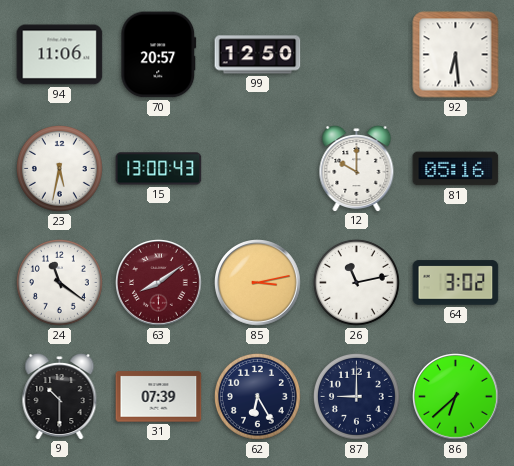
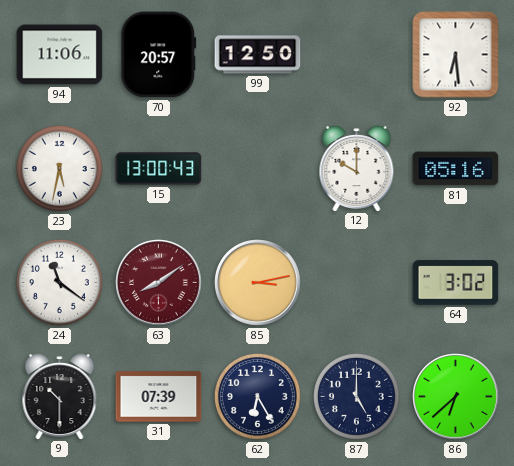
26: 11:13 -> none
87: 9:00 -> 5:00
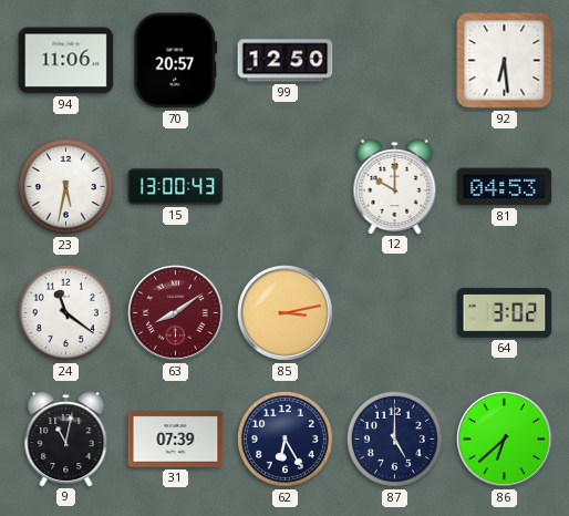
81: 05:16 -> 04:53
9: 10:30 -> 11:02
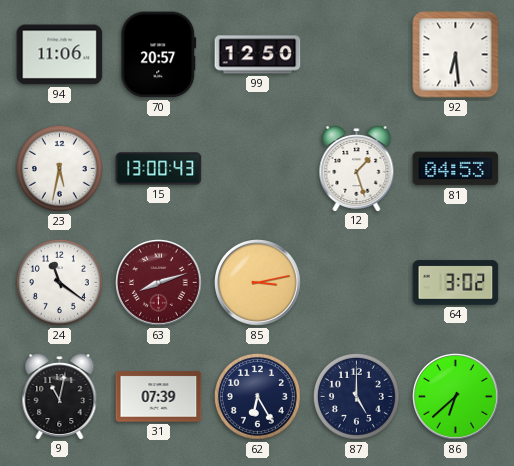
12: 10:00 -> 1:27
63: 8:09 -> 8:12
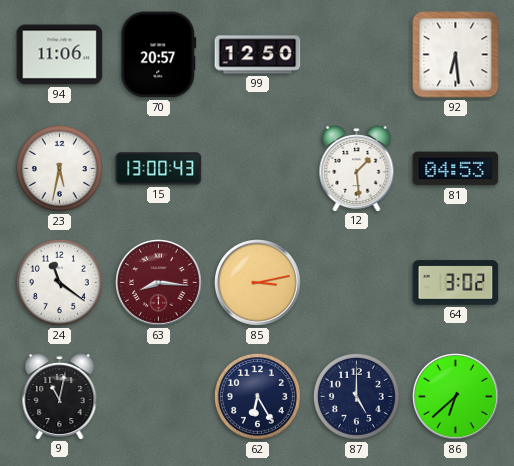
12: 1:27 -> 1:29
63: 8:12 -> 8:16
31: 07:39 -> none
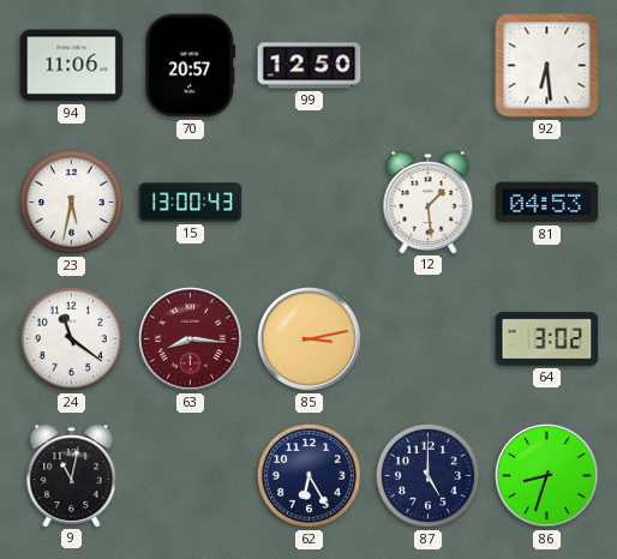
86: 6:38 -> 8:33
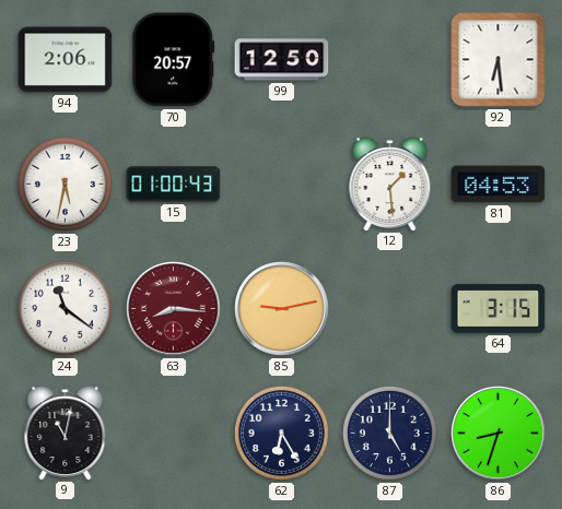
94: 11:06 -> 2:06
15: 13:00 -> 01:00
85: 3:13 -> 9:13
64: 3:02 -> 3:15
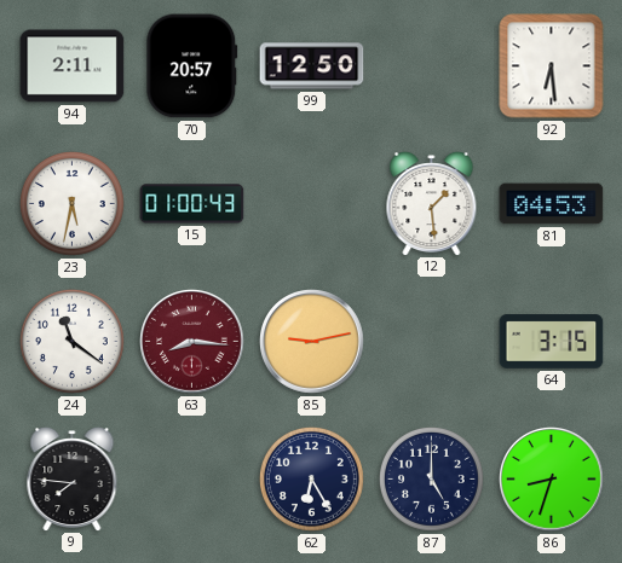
94: 2:06 -> 2:11
9: 11:02 -> 7:46
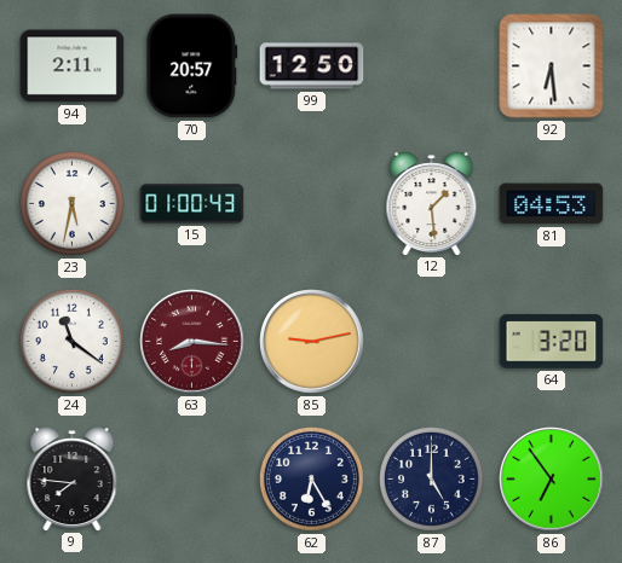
64: 3:15 -> 3:20
86: 8:33 -> 6:54
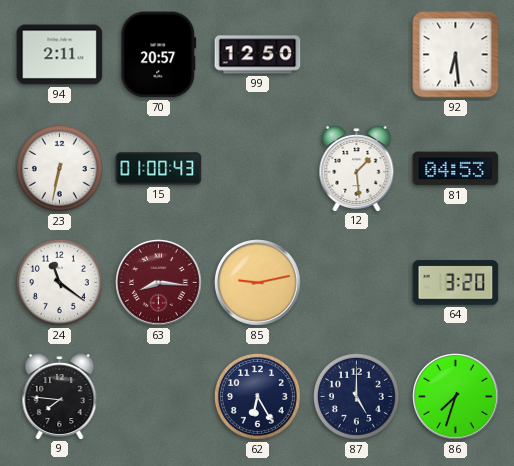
23: 5:32 -> 6:32
86: 6:54 -> 7:33
